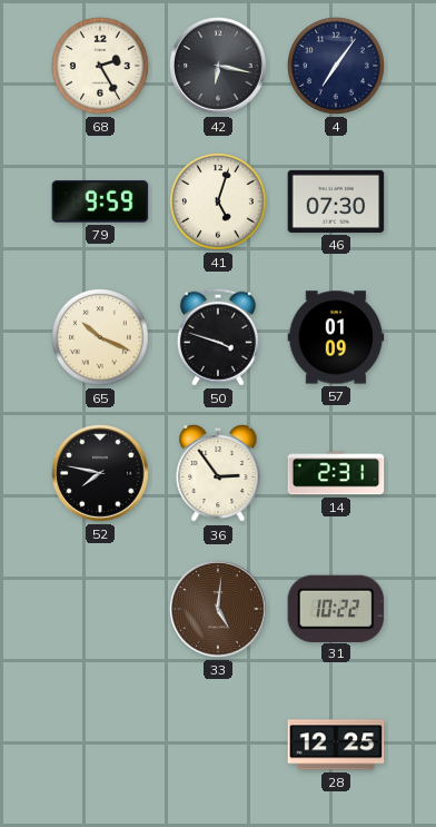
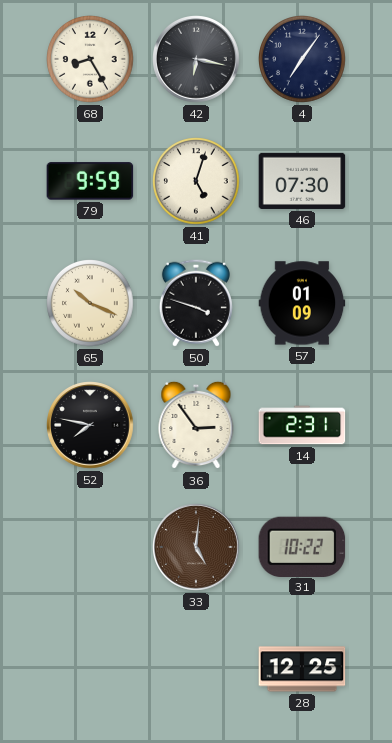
68: 2:25 -> 8:25
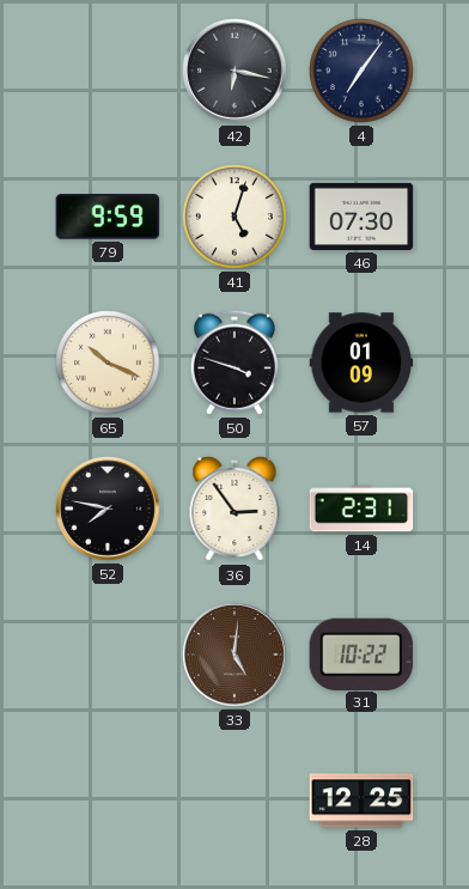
68: 8:25 -> none
